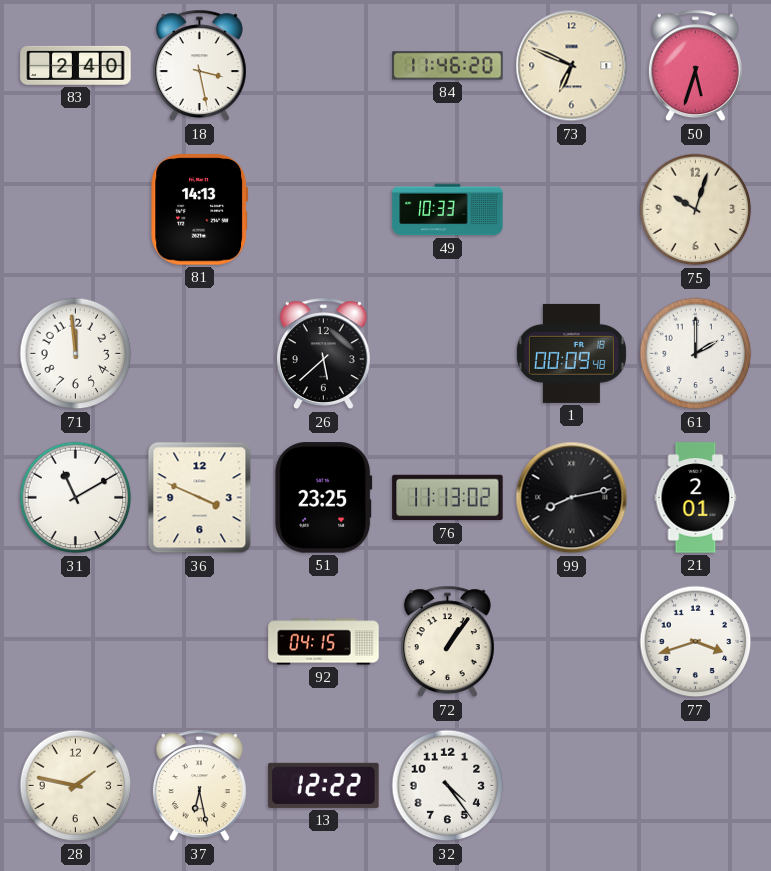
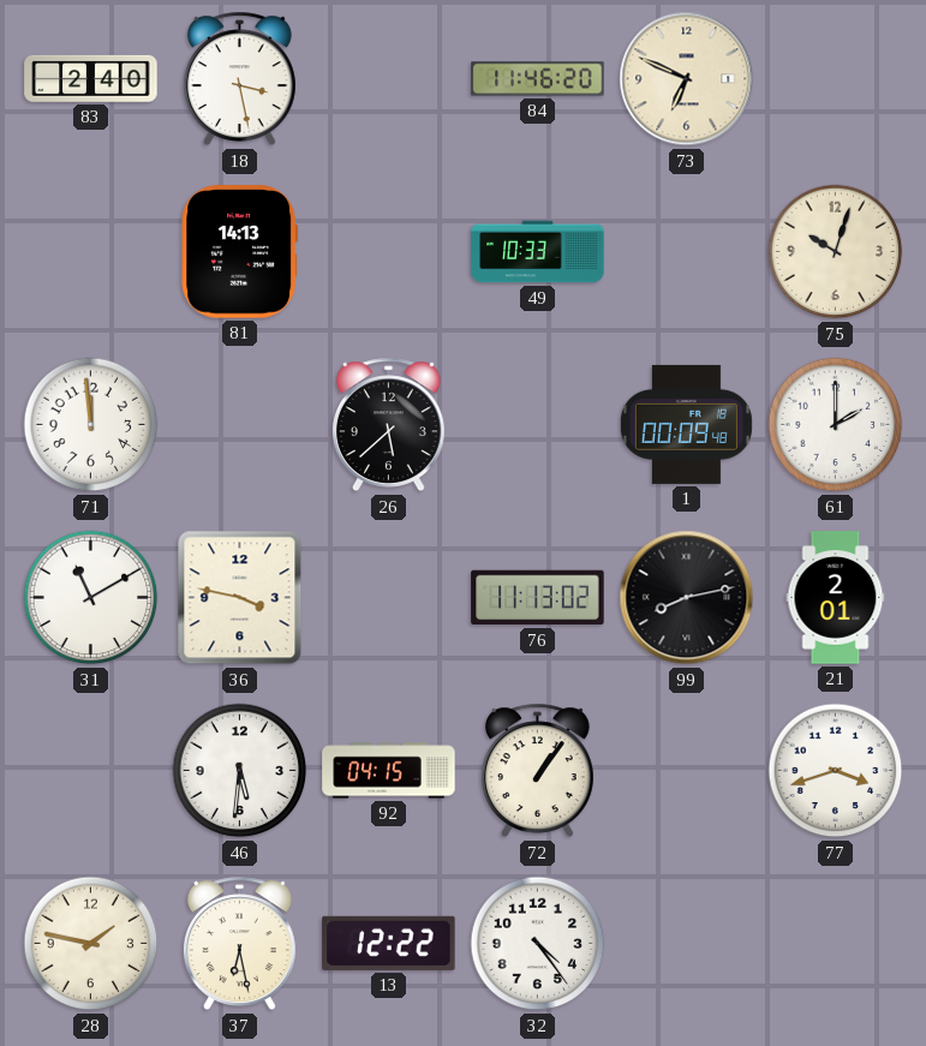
50: 5:33 -> none
36: 3:49 -> 3:47
51: 23:25 -> none
46: none -> 5:31
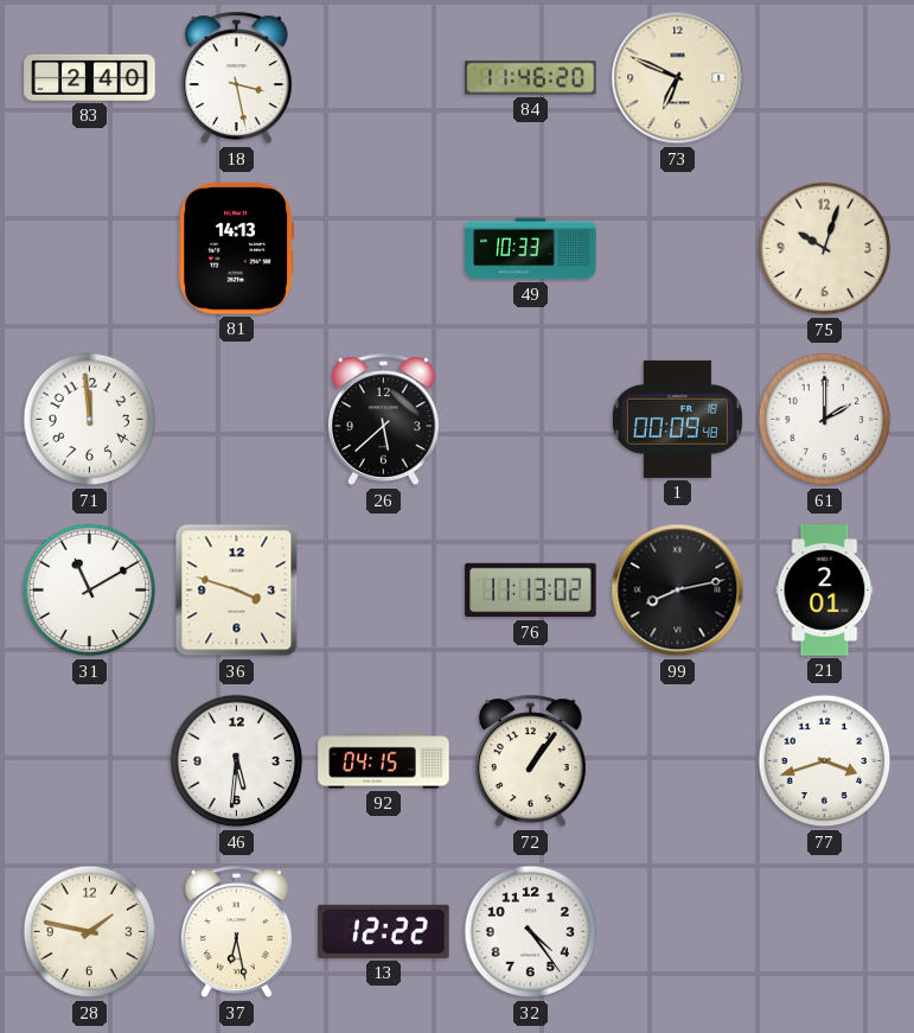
36: 3:47 -> 3:48
